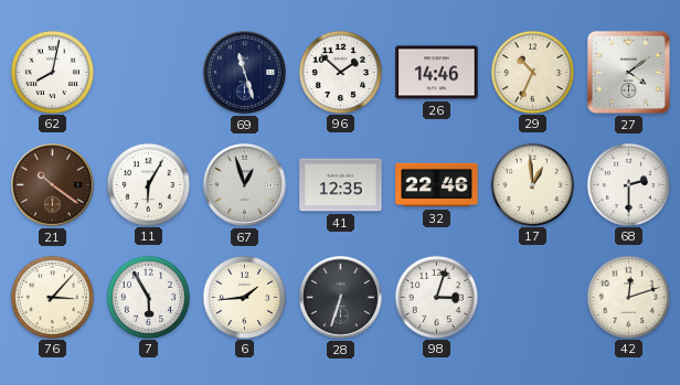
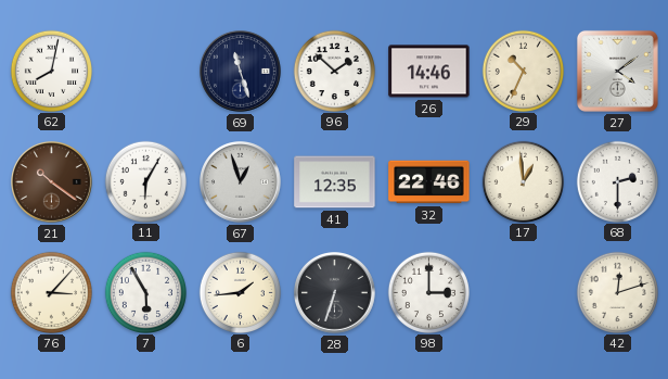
98: 3:03 -> 3:00
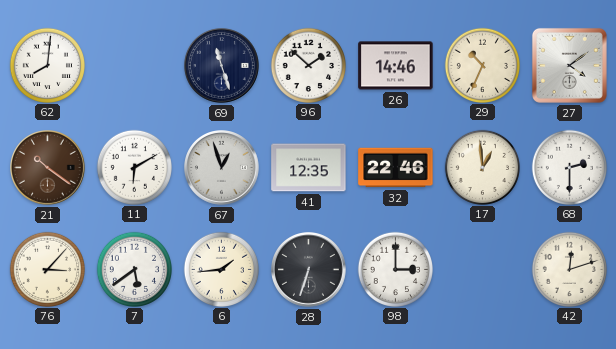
62: 8:02 -> 8:01
11: 6:05 -> 6:10
7: 5:55 -> 5:39
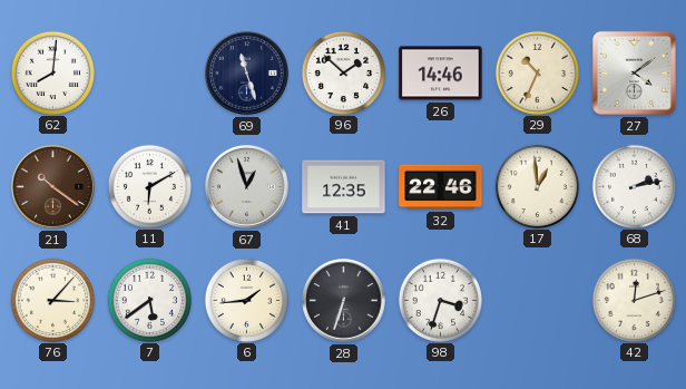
68: 2:30 -> 2:13
98: 3:00 -> 3:33
